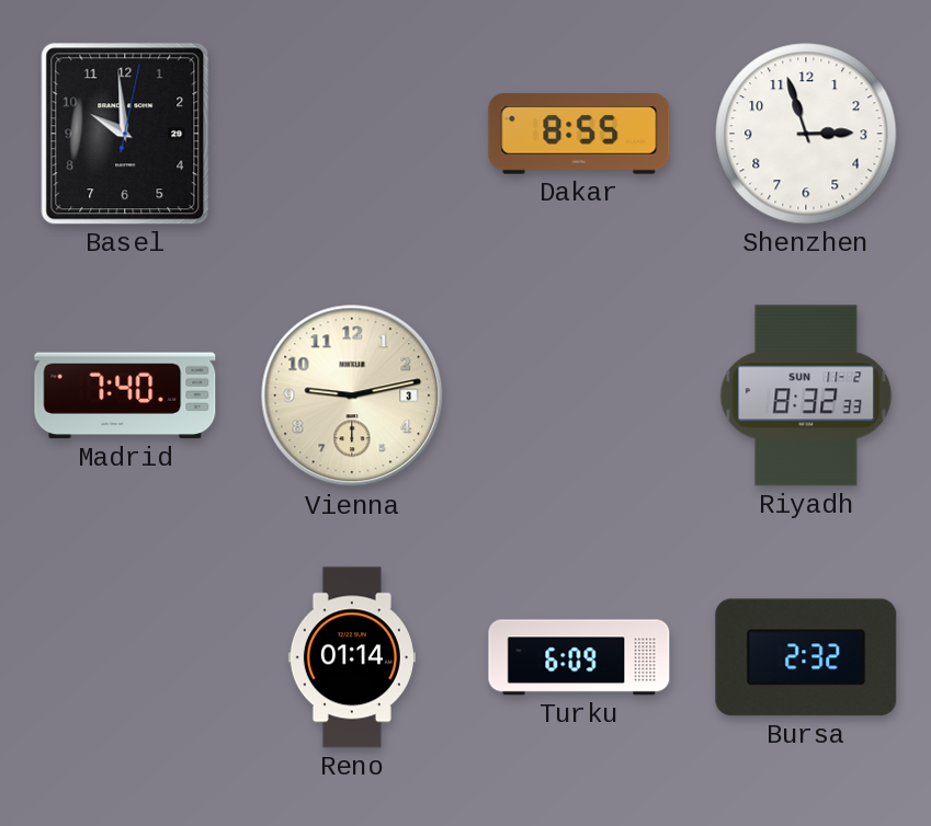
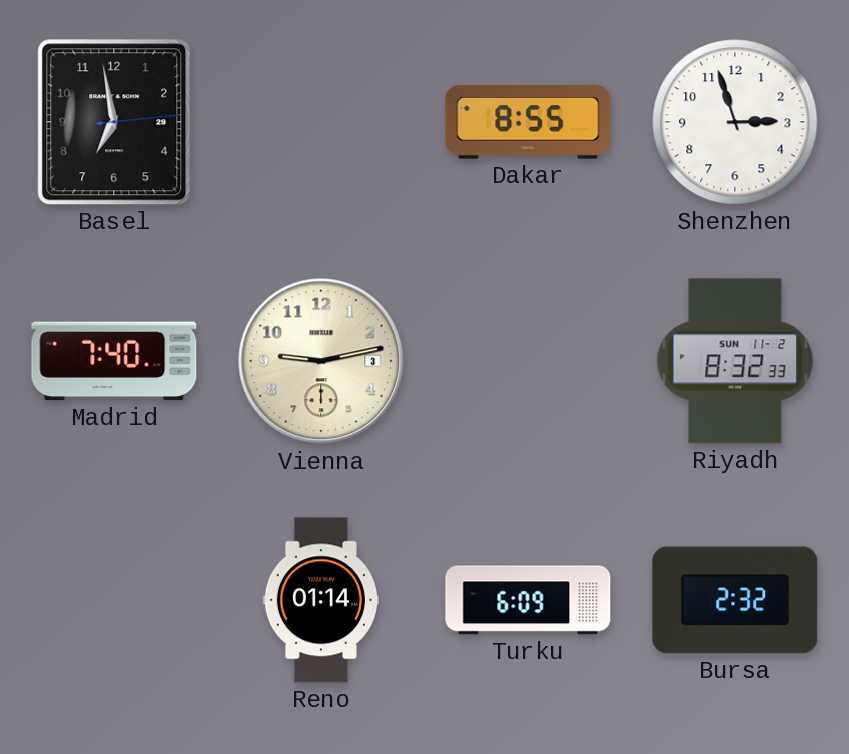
Basel: 9:59 -> 6:58
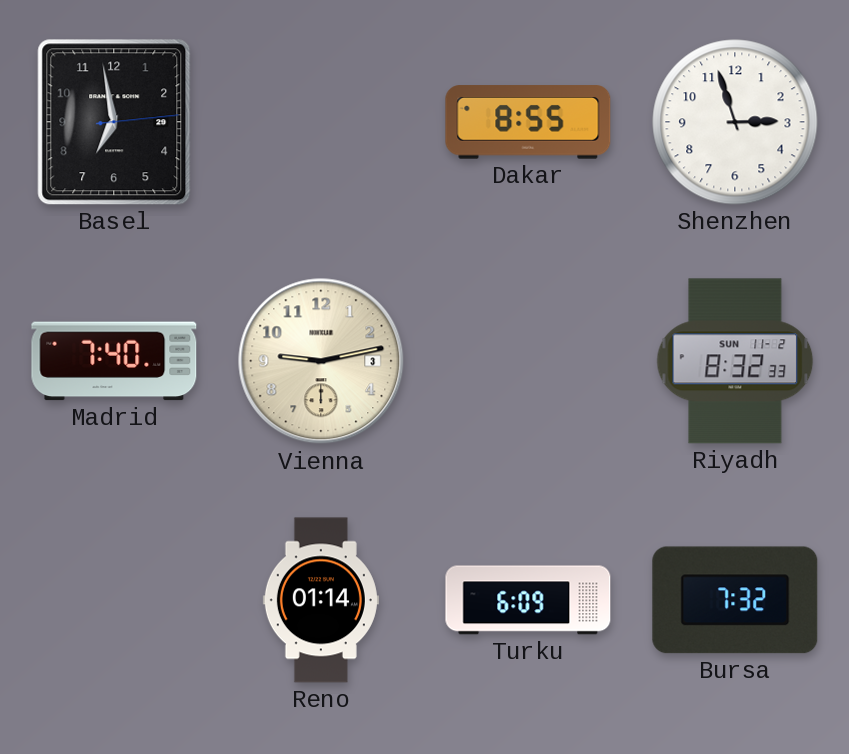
Bursa: 2:32 -> 7:32
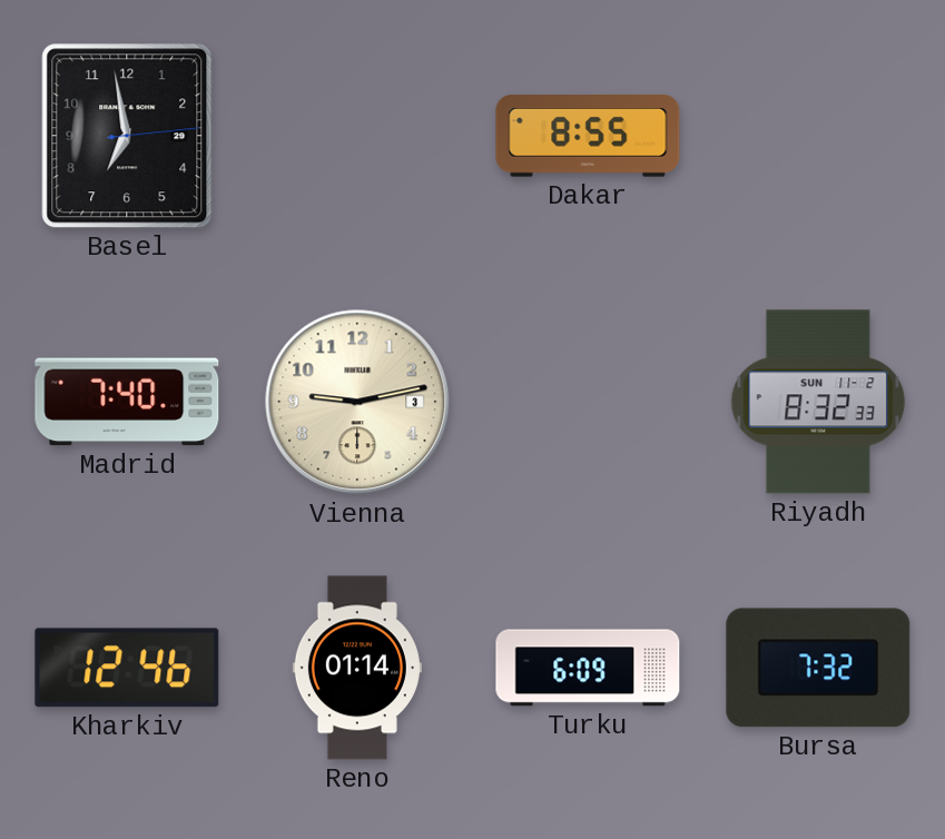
Shenzhen: 2:57 -> none
Kharkiv: none -> 12:46
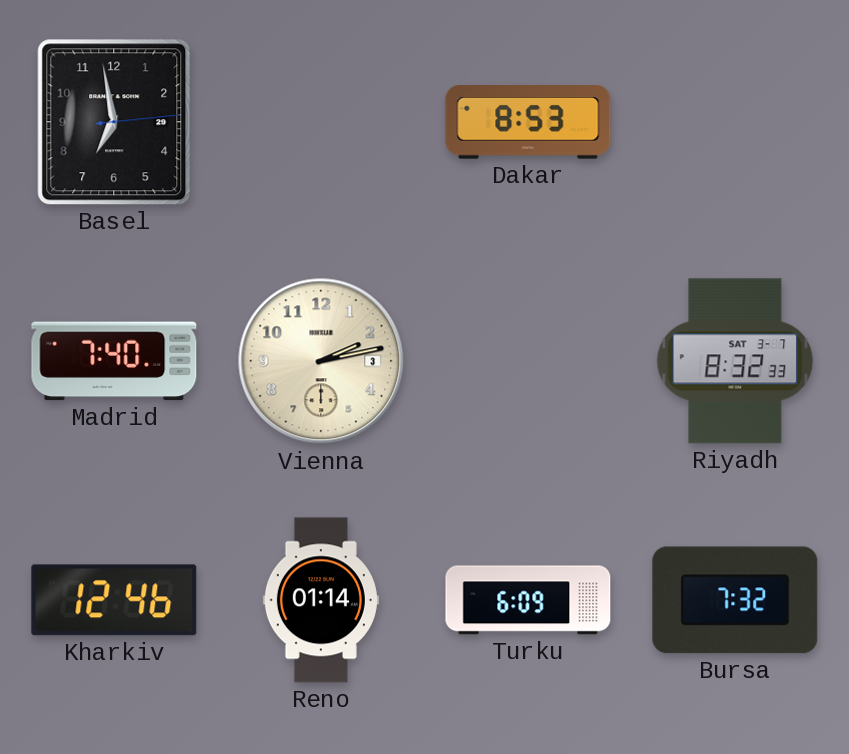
Dakar: 8:55 -> 8:53
Vienna: 9:13 -> 2:13
Riyadh date: SUN 11-2 -> SAT 3-7
